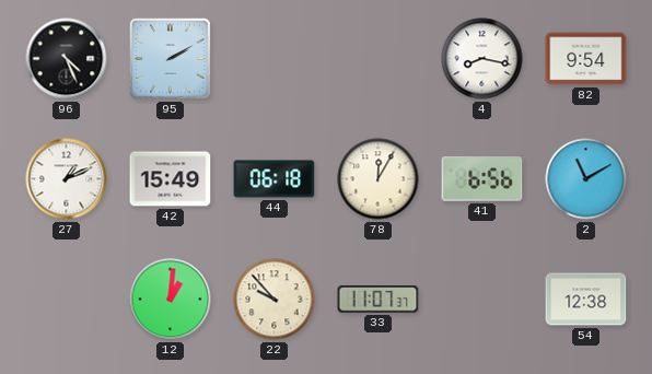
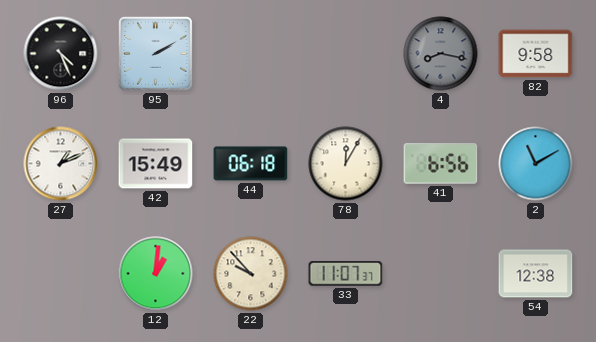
4 dial: white -> grey
82: 9:54 -> 9:58
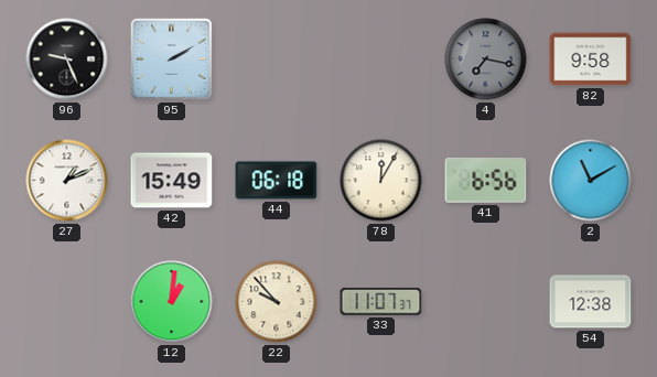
96: 4:26 -> 9:26
4: 8:17 -> 7:17
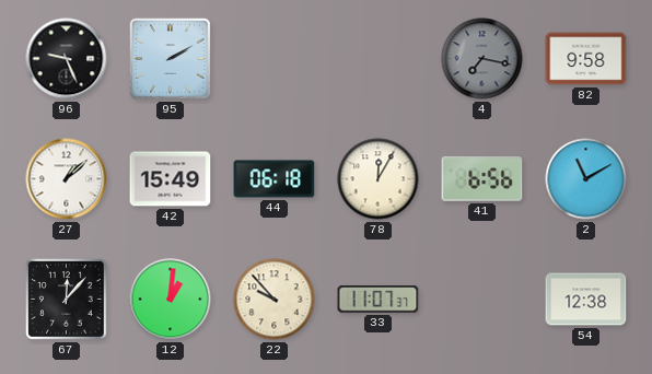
27: 1:11 -> 1:08
67: none -> 12:07
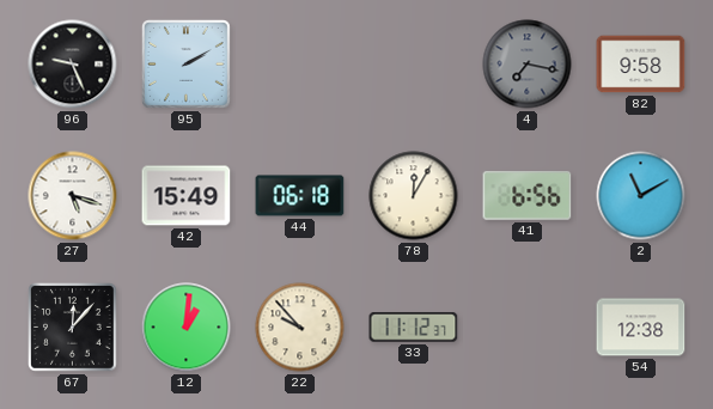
27: 1:08 -> 5:18
33: 11:07 -> 11:12
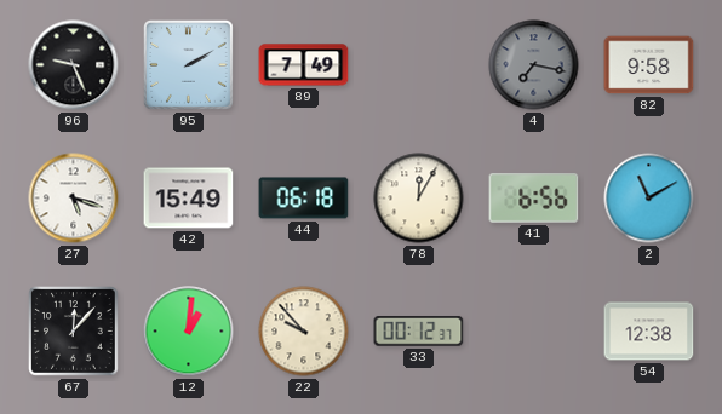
89: none -> 7:49
33: 11:12 -> 00:12
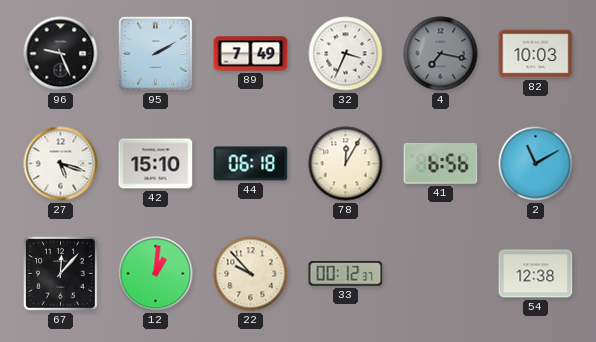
32: none -> 3:34
82: 9:58 -> 10:03
42: 15:49 -> 15:10
